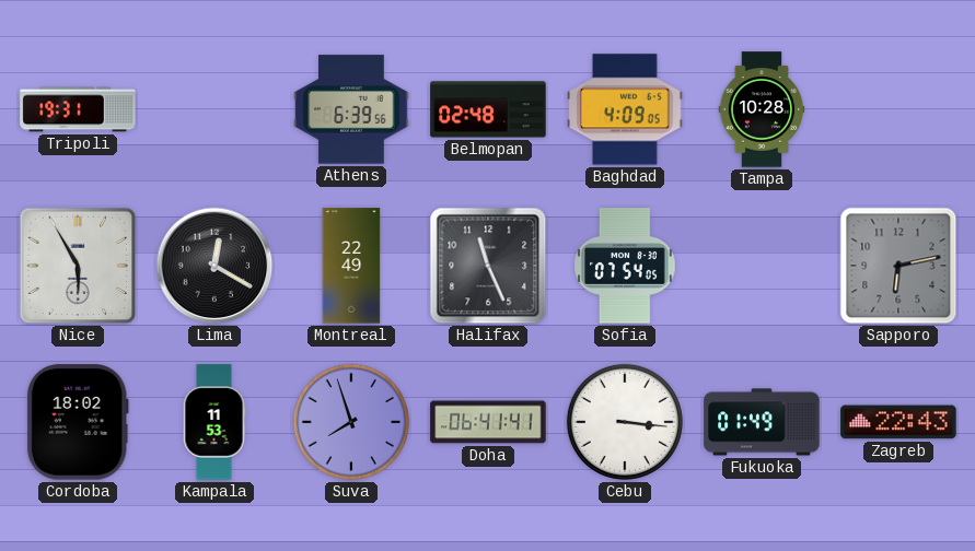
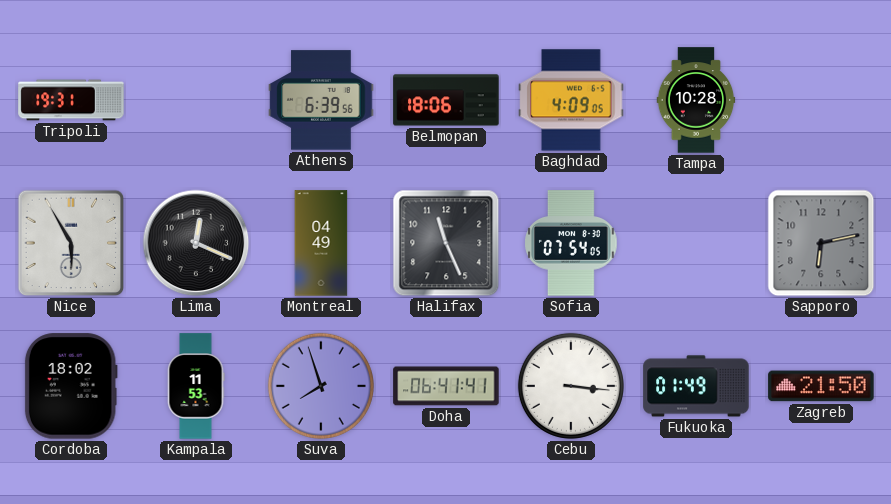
Belmopan: 02:48 -> 18:06
Lima: 12:20 -> 12:19
Montreal: 22:49 -> 04:49
Zagreb: 22:43 -> 21:50
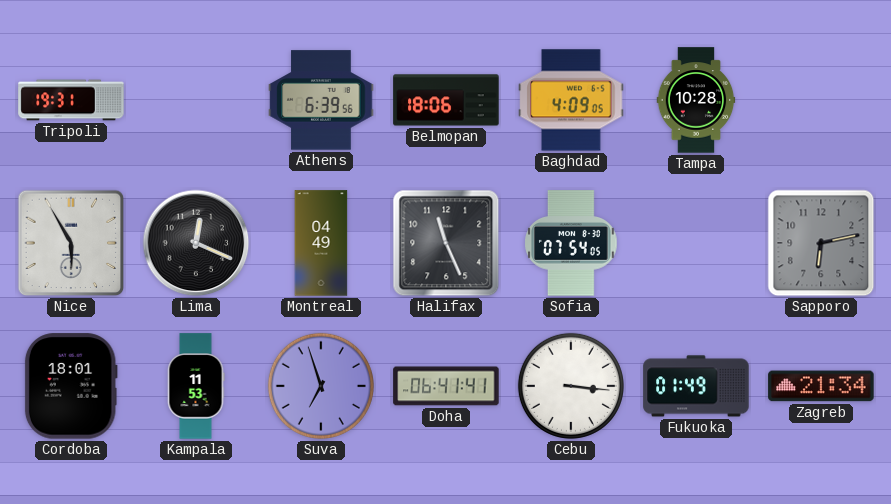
Cordoba: 18:02 -> 18:01
Suva: 7:57 -> 6:57
Zagreb: 21:50 -> 21:34
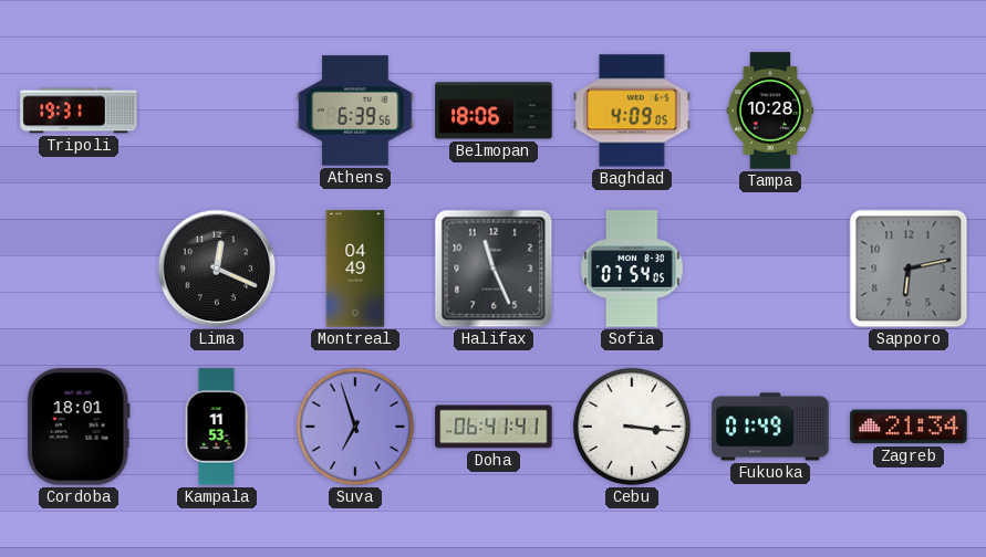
Nice: 5:55 -> none
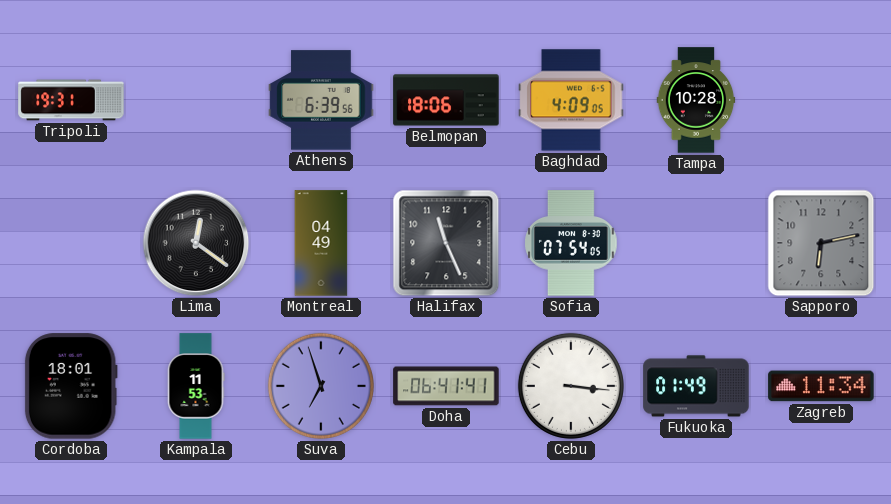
Lima: 12:19 -> 12:21
Zagreb: 21:34 -> 11:34
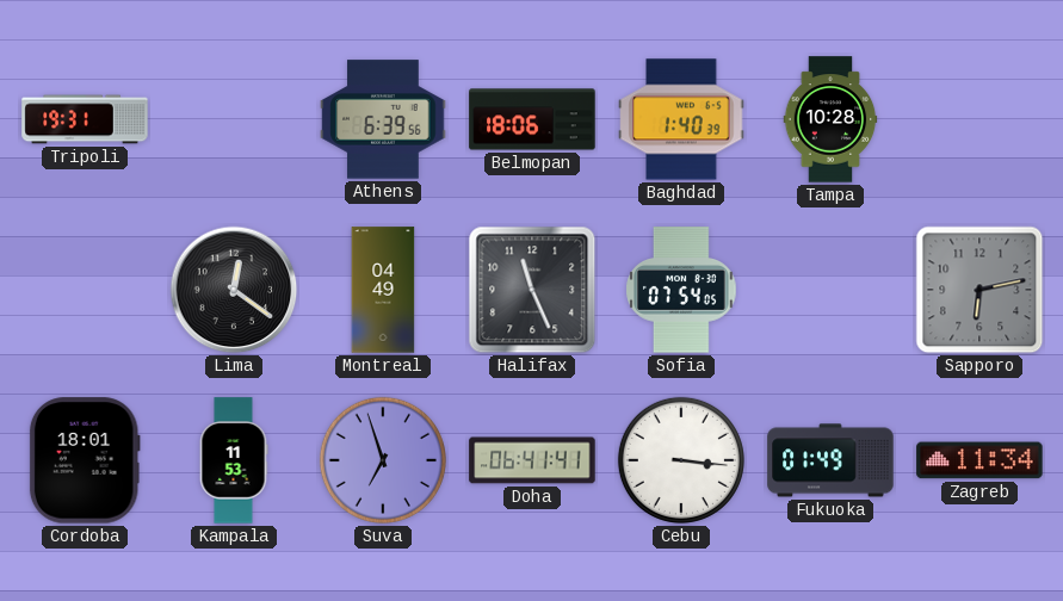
Baghdad: 4:09 -> 1:40
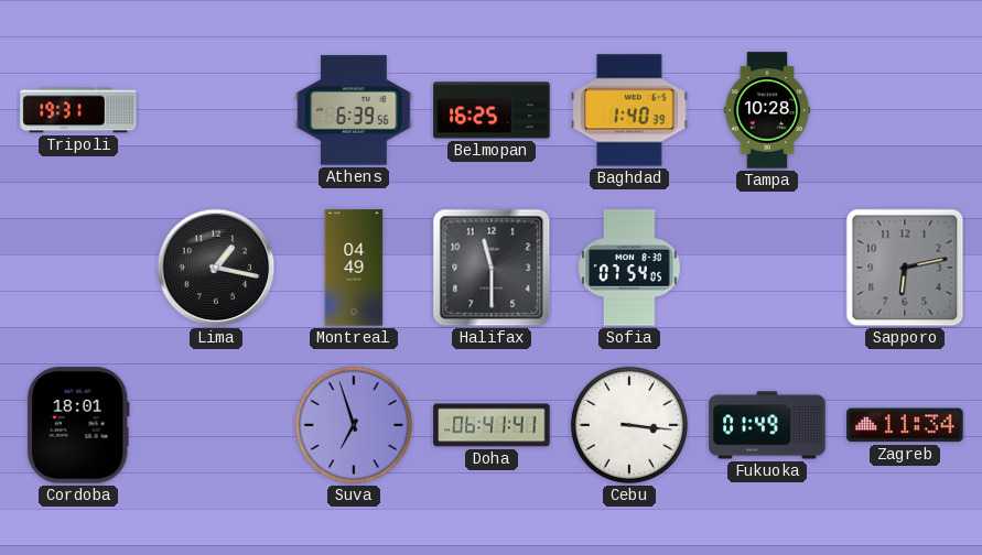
Belmopan: 18:06 -> 16:25
Lima: 12:21 -> 1:17
Halifax: 11:26 -> 11:30
Kampala: 11:53 -> none
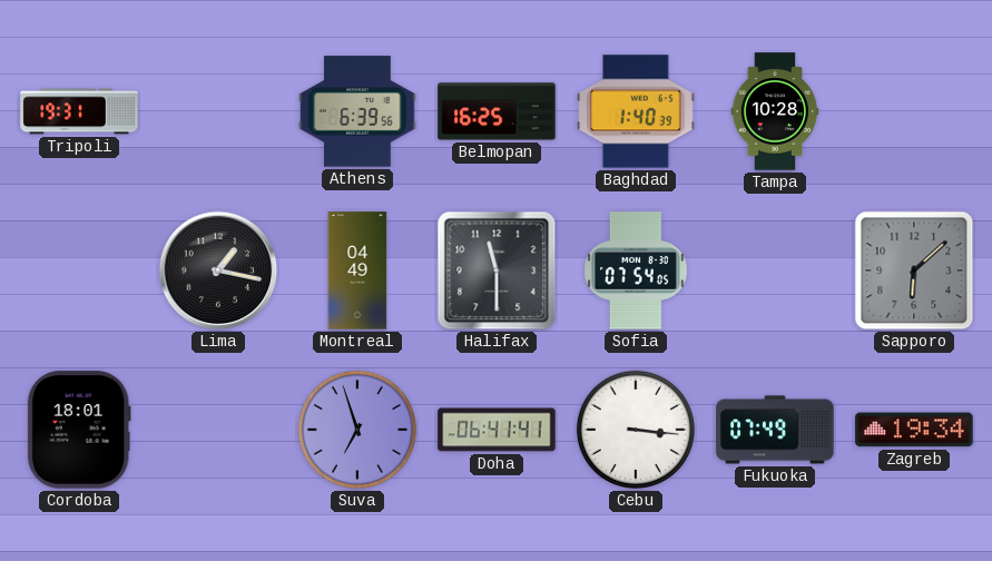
Sapporo: 6:13 -> 6:08
Fukuoka: 01:49 -> 07:49
Zagreb: 11:34 -> 19:34
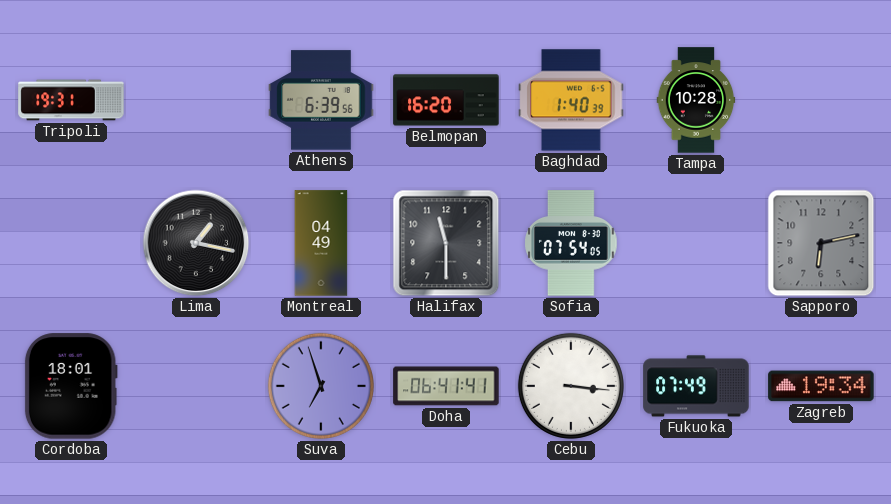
Belmopan: 16:25 -> 16:20
Sapporo: 6:08 -> 6:13
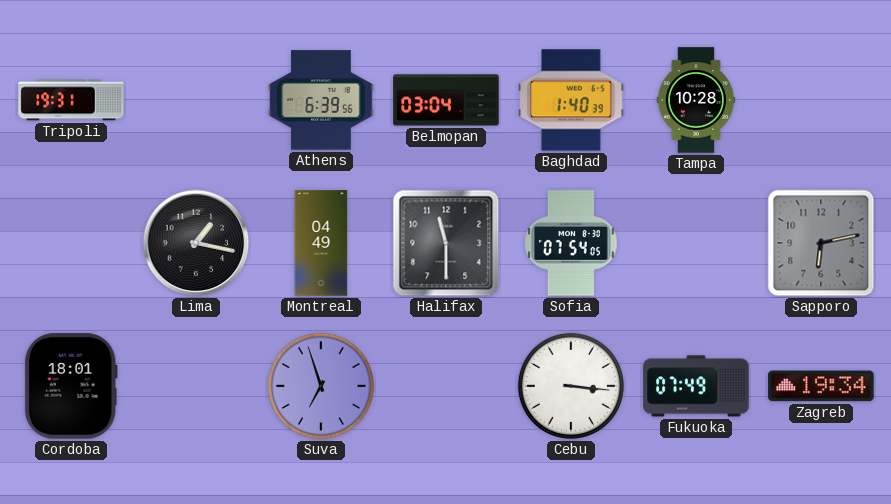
Belmopan: 16:20 -> 03:04
Doha: 06:41 -> none
